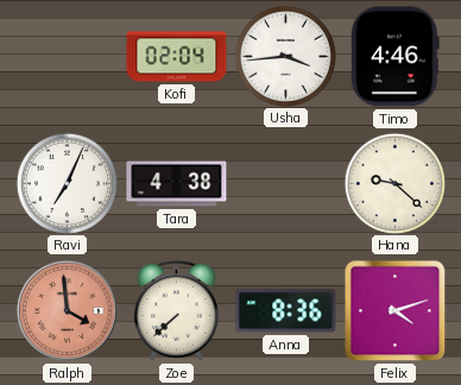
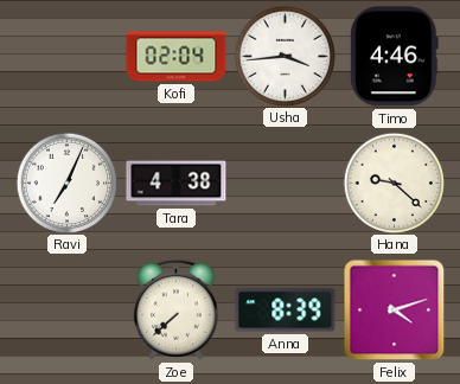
Ralph: 3:59 -> none
Anna: 8:36 -> 8:39
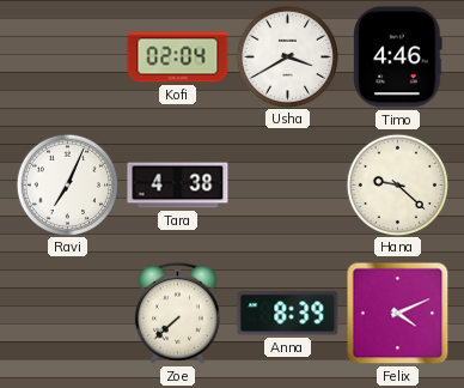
Usha: 3:44 -> 3:40
Felix: 4:12 -> 4:11
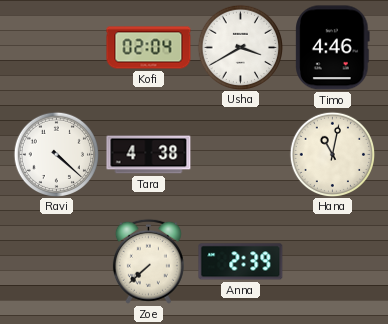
Ravi: 7:04 -> 4:22
Hana: 9:22 -> 11:02
Anna: 8:39 -> 2:39
Felix: 4:11 -> none
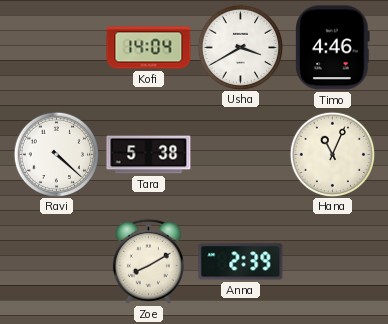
Kofi: 02:04 -> 14:04
Tara: 4:38 -> 5:38
Hana: 11:02 -> 11:04
Zoe: 7:38 -> 8:10
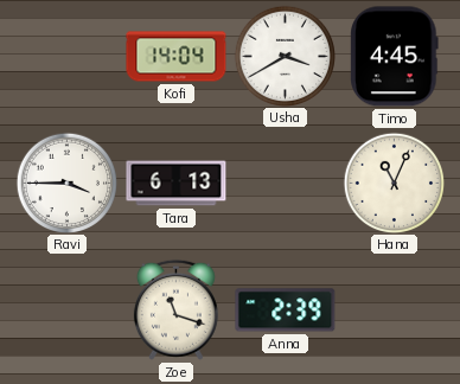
Timo: 4:46 -> 4:45
Ravi: 4:22 -> 3:45
Tara: 5:38 -> 6:13
Zoe: 8:10 -> 11:18
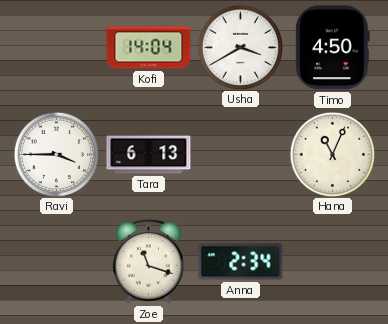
Timo: 4:45 -> 4:50
Anna: 2:39 -> 2:34
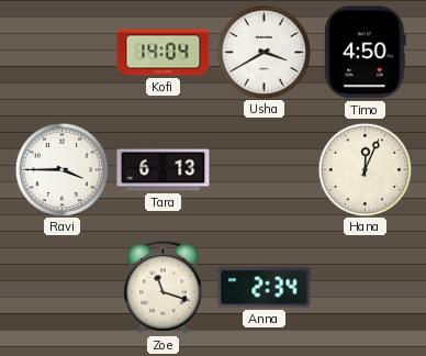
Hana: 11:04 -> 12:04
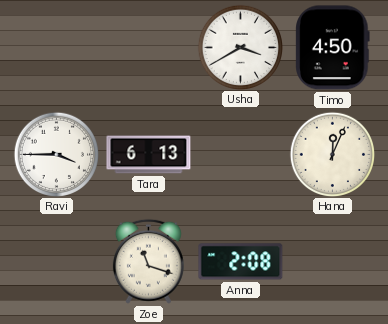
Kofi: 14:04 -> none
Anna: 2:34 -> 2:08
